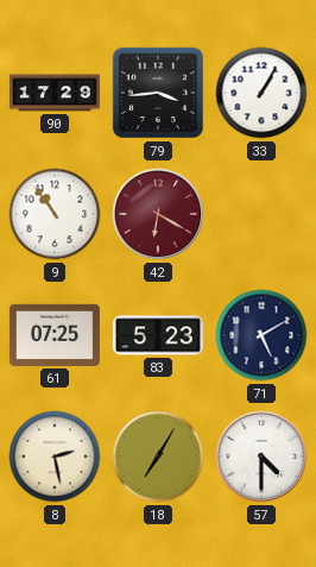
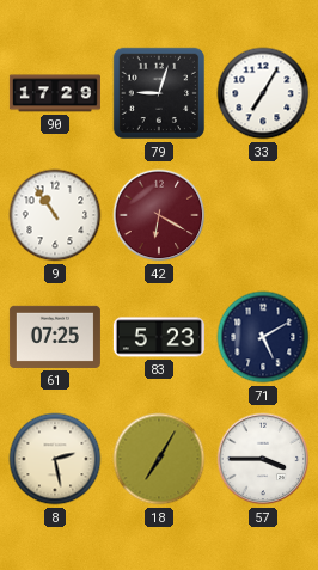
79: 3:44 -> 9:03
33: 1:05 -> 7:05
57: 4:30 -> 3:45
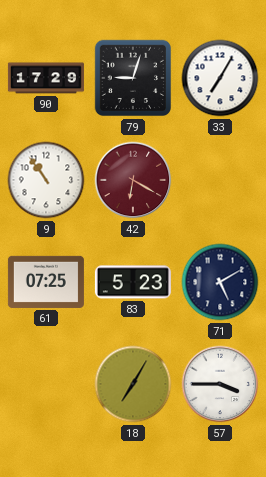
8: 2:28 -> none
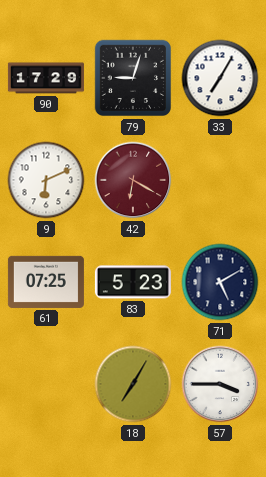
9: 10:54 -> 6:11
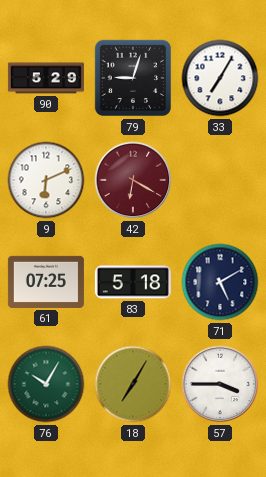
90: 17:29 -> 5:29
83: 5:23 -> 5:18
76: none -> 10:05
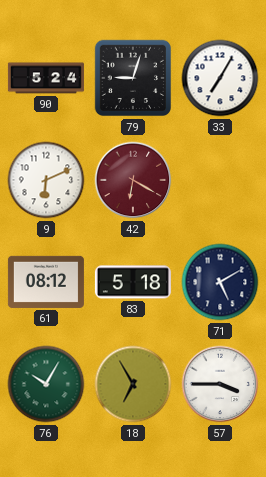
90: 5:29 -> 5:24
61: 07:25 -> 08:12
18: 7:05 -> 6:55
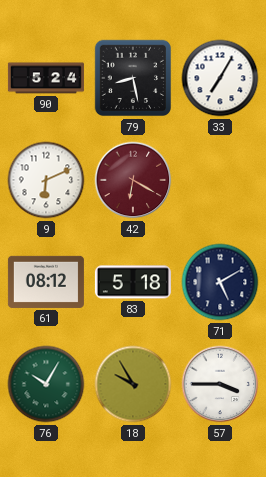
79: 9:03 -> 8:28
18: 6:55 -> 9:55
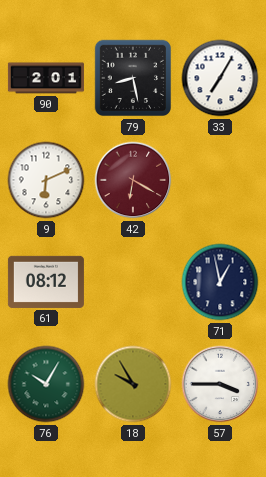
90: 5:24 -> 2:01
83: 5:18 -> none
71: 5:10 -> 12:58
